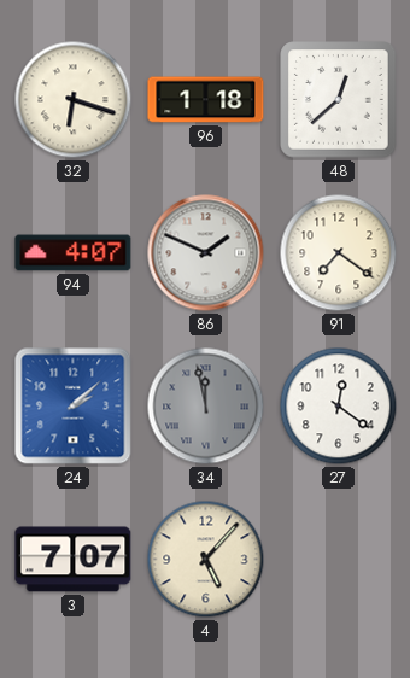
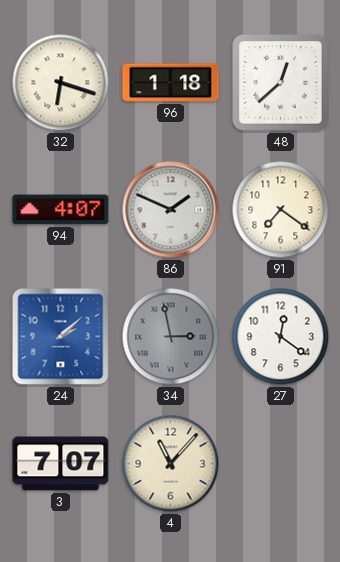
34: 11:58 -> 2:58
4: 5:07 -> 11:07
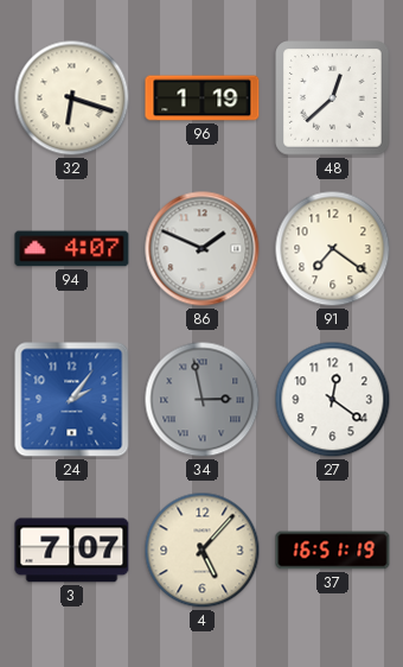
96: 1:18 -> 1:19
24: 2:08 -> 2:06
4: 11:07 -> 5:07
37: none -> 16:51
